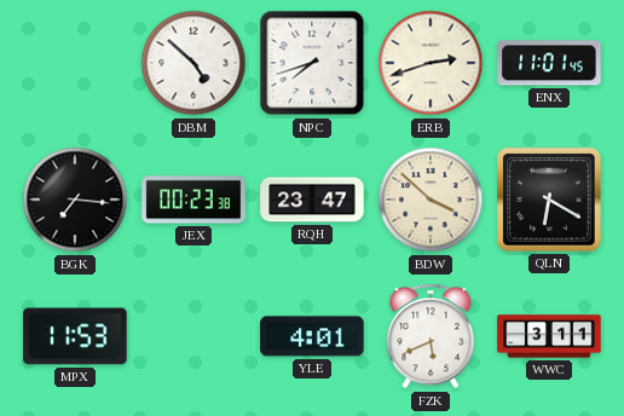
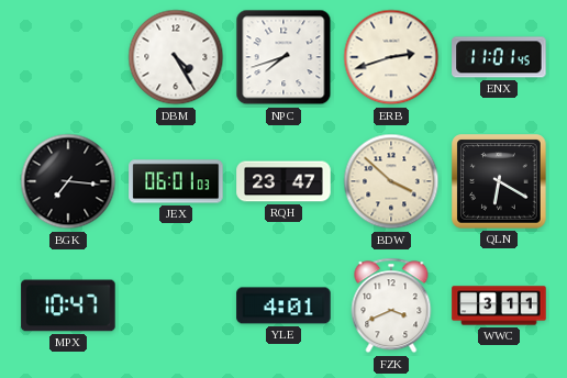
DBM: 4:52 -> 4:25
JEX: 00:23 -> 06:01
MPX: 11:53 -> 10:47
FZK: 5:41 -> 3:41
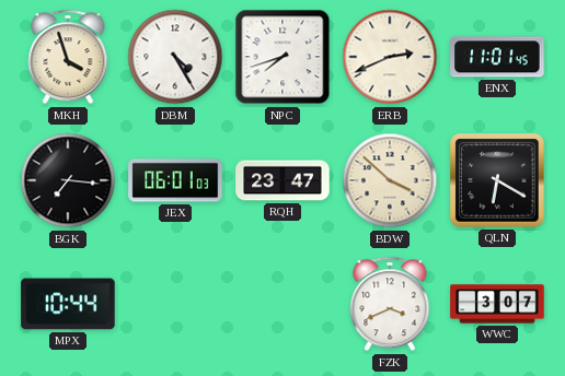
MKH: none -> 3:57
ERB: 2:42 -> 2:41
MPX: 10:47 -> 10:44
YLE: 4:01 -> none
WWC: 3:11 -> 3:07
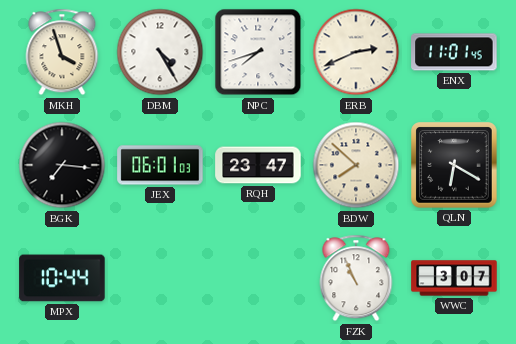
BDW: 3:52 -> 7:52
FZK: 3:41 -> 10:56
